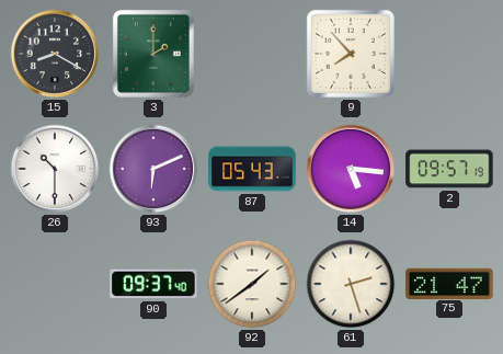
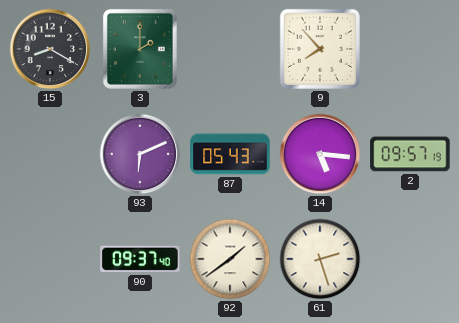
26: 10:30 -> none
75: 21:47 -> none
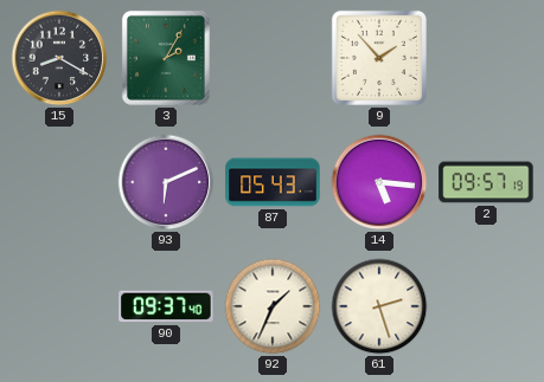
3: 2:00 -> 2:05
9: 7:53 -> 1:53
92: 1:39 -> 1:34
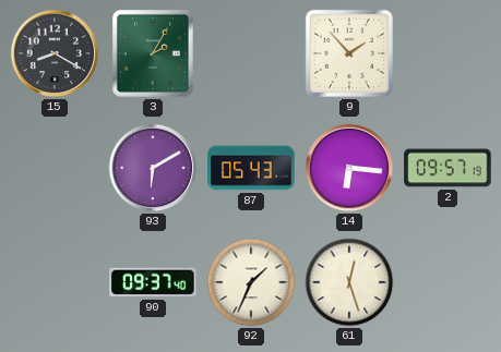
93: 6:11 -> 6:10
14: 5:16 -> 6:16
61: 2:27 -> 12:27
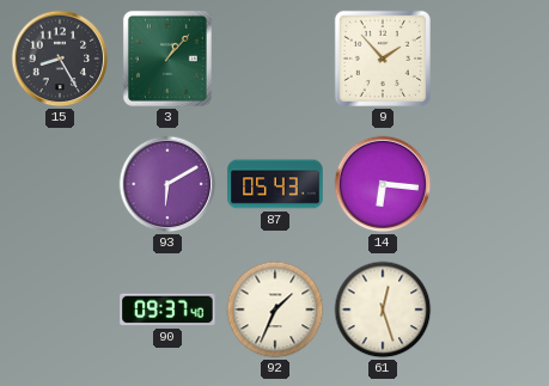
15: 8:20 -> 8:25
3: 2:05 -> 1:07
2: 09:57 -> none
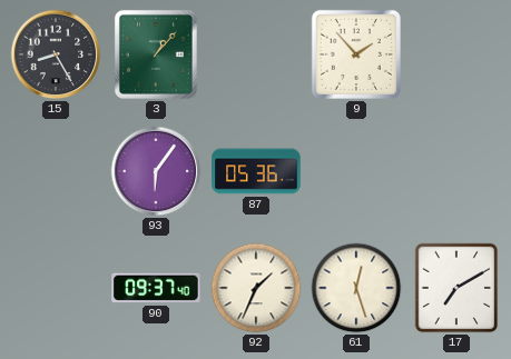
93: 6:10 -> 6:06
87: 05:43 -> 05:36
14: 6:16 -> none
17: none -> 7:10
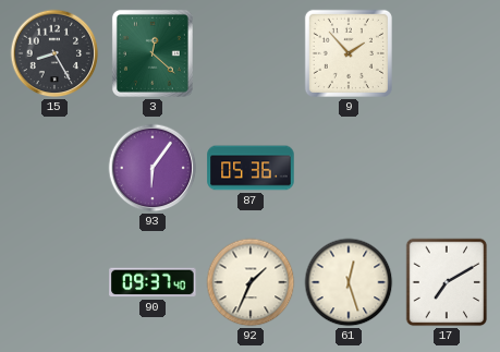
3: 1:07 -> 12:22
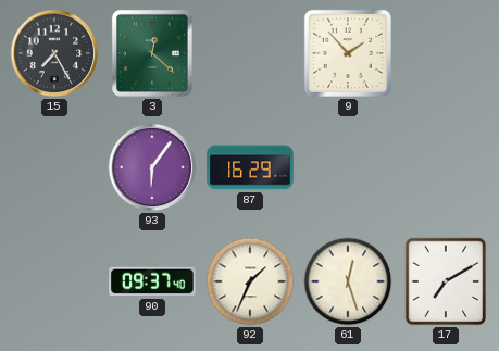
15: 8:25 -> 7:25
87: 05:36 -> 16:29
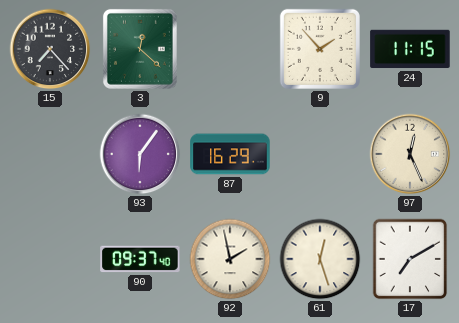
15: 7:25 -> 7:23
24: none -> 11:15
97: none -> 12:26
92: 1:34 -> 1:58
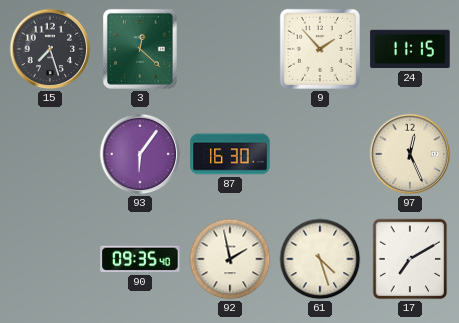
15: 7:23 -> 7:27
87: 16:29 -> 16:30
90: 09:37 -> 09:35
61: 12:27 -> 4:27
